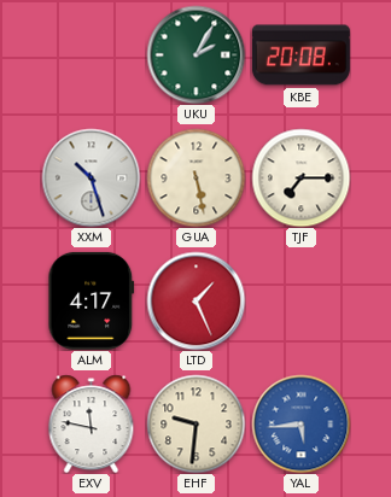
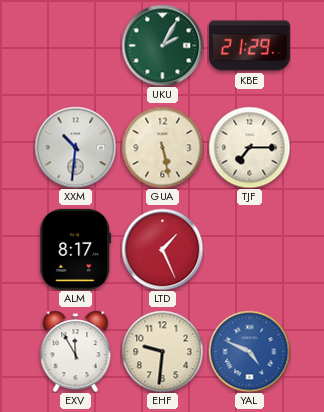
KBE: 20:08 -> 21:29
XXM: 10:27 -> 10:31
ALM: 4:17 -> 8:17
EXV: 11:47 -> 11:55
YAL: 5:44 -> 4:49
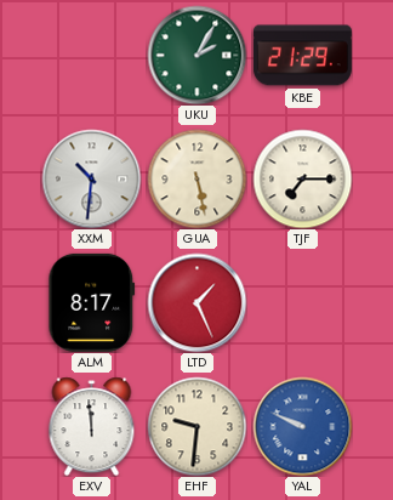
EXV: 11:55 -> 11:59
YAL: 4:49 -> 9:49
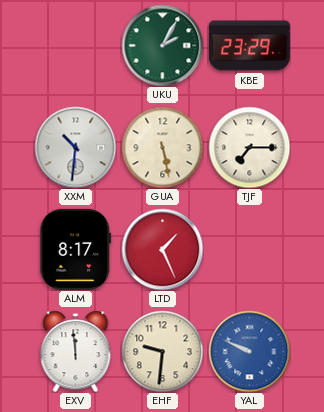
KBE: 21:29 -> 23:29
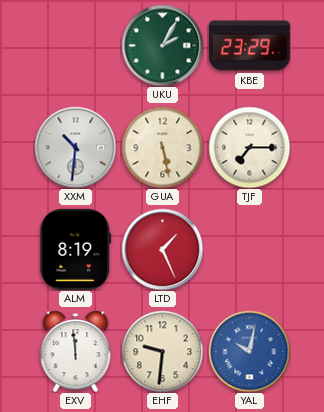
ALM: 8:17 -> 8:19
YAL: 9:49 -> 10:02
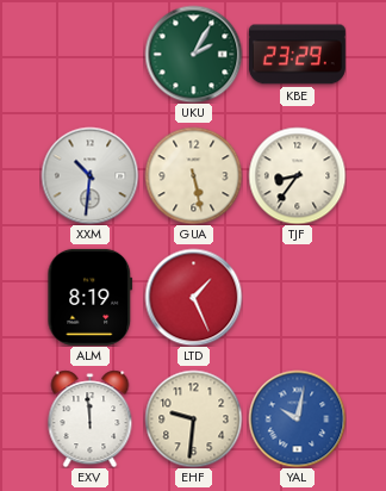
TJF: 7:15 -> 8:36
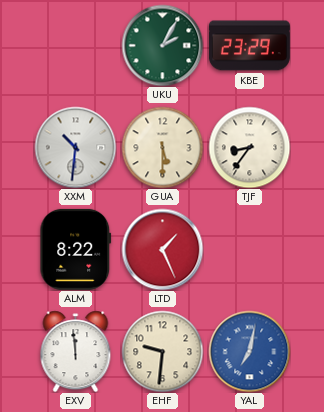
GUA: 5:28 -> 5:30
ALM: 8:19 -> 8:22
YAL: 10:02 -> 7:02
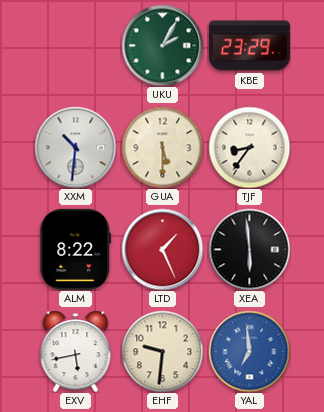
XEA: none -> 5:59
EXV: 11:59 -> 5:43
YAL: 7:02 -> 6:59
